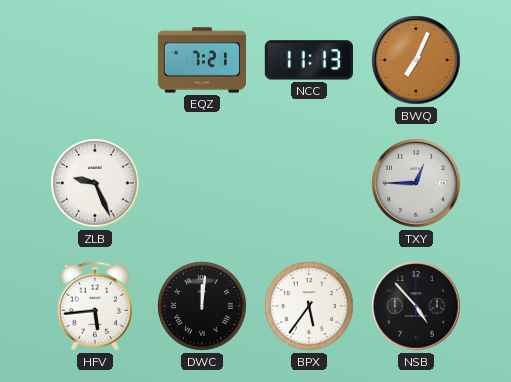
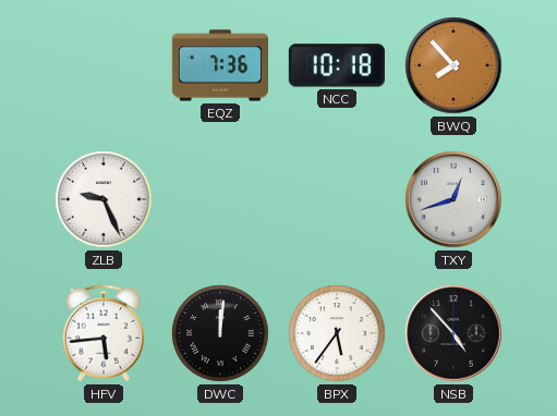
EQZ: 7:21 -> 7:36
NCC: 11:13 -> 10:18
BWQ: 7:04 -> 7:53
TXY: 12:45 -> 12:42
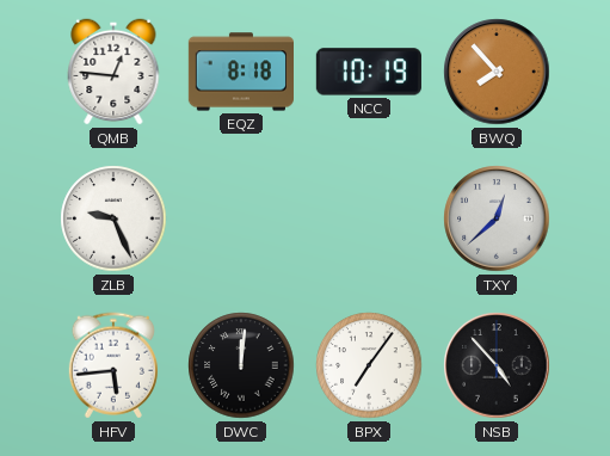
QMB: none -> 12:46
EQZ: 7:36 -> 8:18
NCC: 10:18 -> 10:19
TXY: 12:42 -> 12:38
BPX: 5:36 -> 7:06
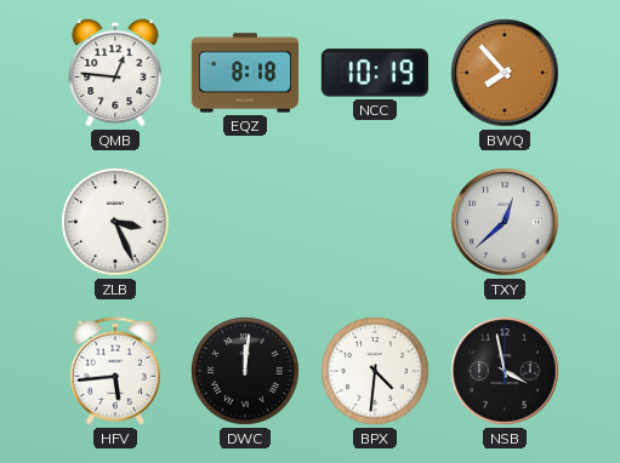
ZLB: 9:26 -> 3:26
BPX: 7:06 -> 4:31
NSB: 4:53 -> 3:58
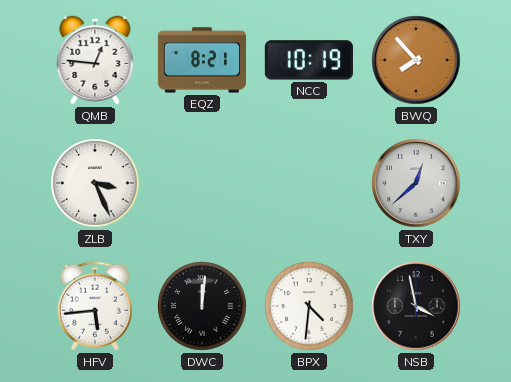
EQZ: 8:18 -> 8:21
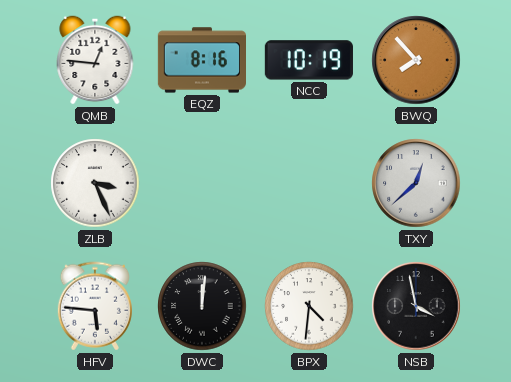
EQZ: 8:21 -> 8:16
HFV: 5:44 -> 5:46
